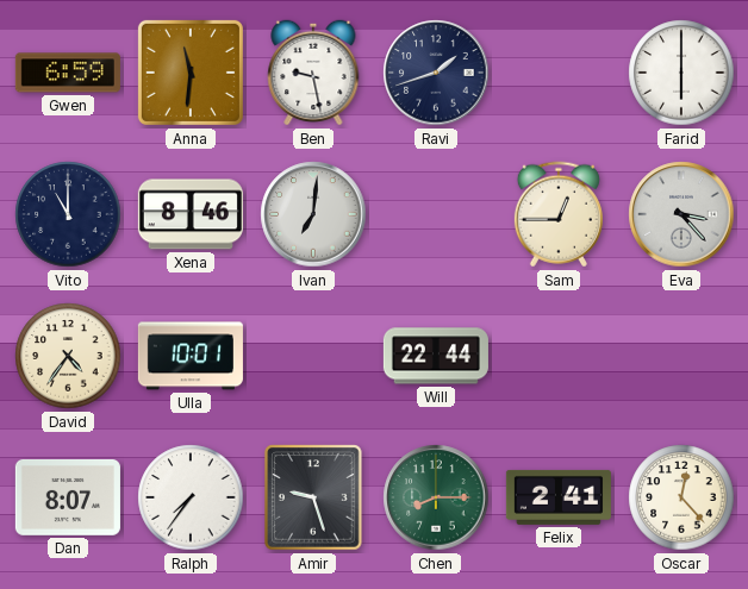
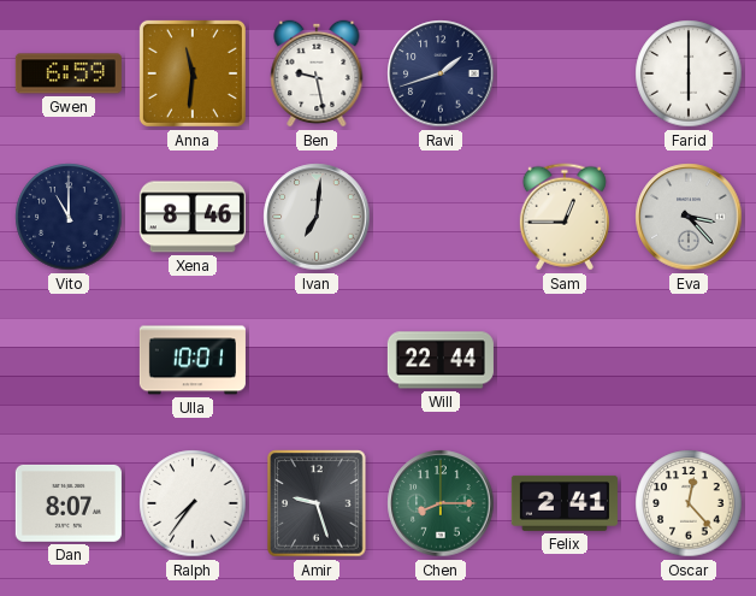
David: 4:36 -> none
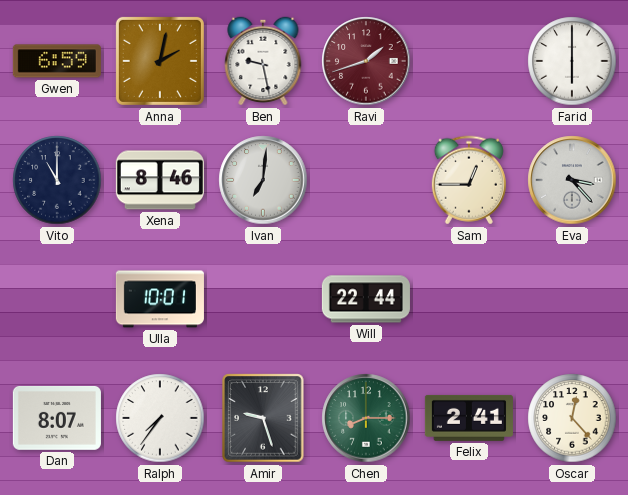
Anna: 11:31 -> 2:02
Ravi dial: navy -> burgundy
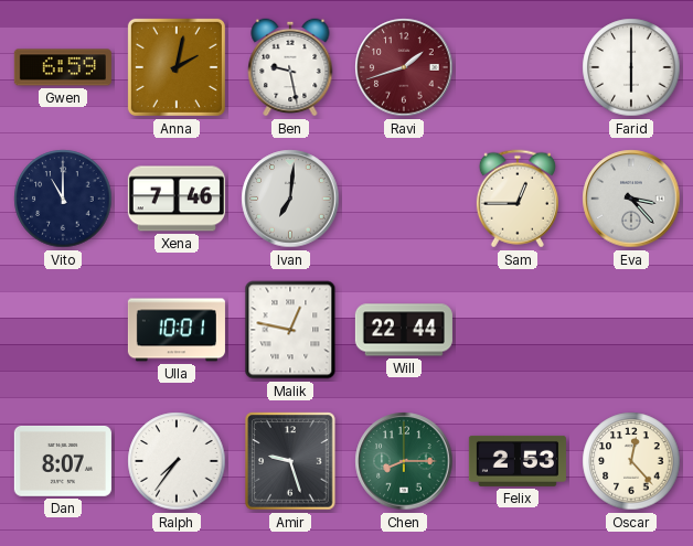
Xena: 8:46 -> 7:46
Malik: none -> 12:47
Felix: 2:41 -> 2:53
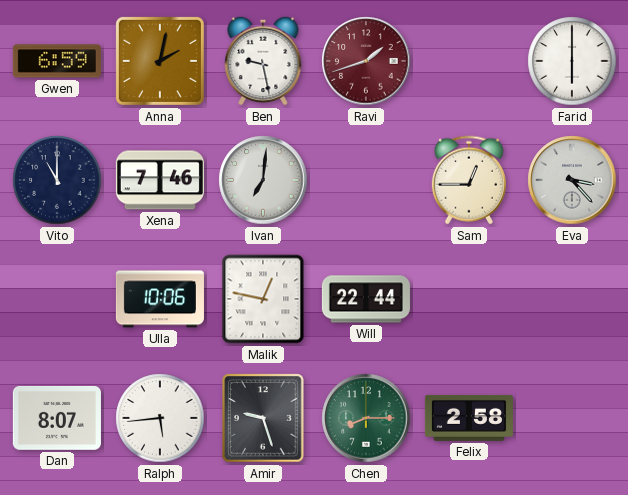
Ulla: 10:01 -> 10:06
Ralph: 7:36 -> 5:44
Felix: 2:53 -> 2:58
Oscar: 12:23 -> none
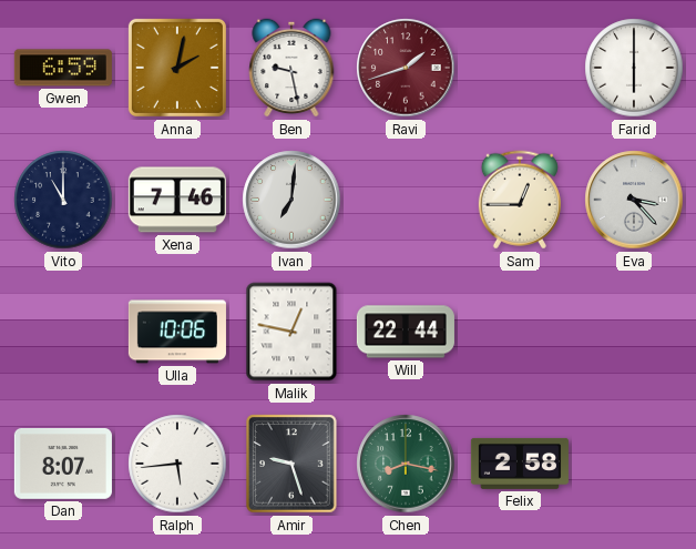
Chen: 8:15 -> 8:17
